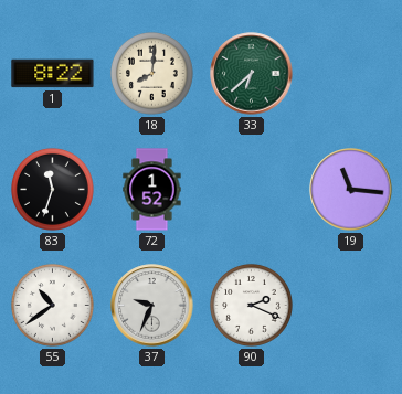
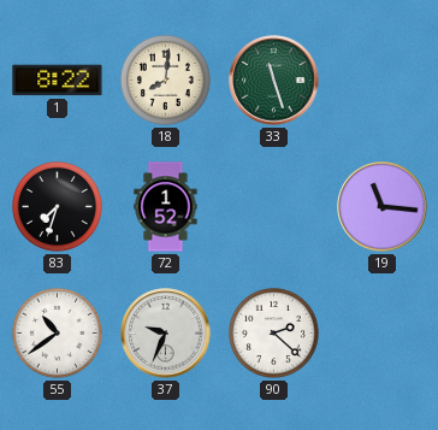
33: 6:38 -> 11:27
83: 11:33 -> 7:33
90: 2:19 -> 2:22
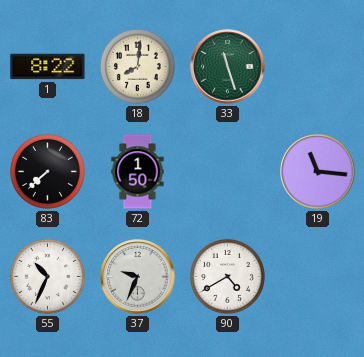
83: 7:33 -> 7:38
72: 1:52 -> 1:50
55: 10:39 -> 10:34
90: 2:22 -> 4:40
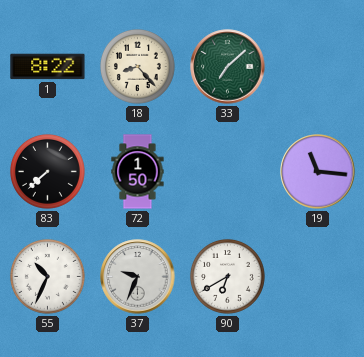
18: 8:01 -> 8:23
33: 11:27 -> 7:08
90: 4:40 -> 6:40
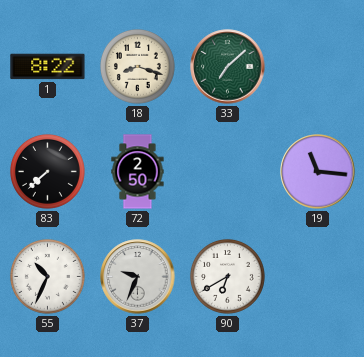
18: 8:23 -> 8:18
72: 1:50 -> 2:50
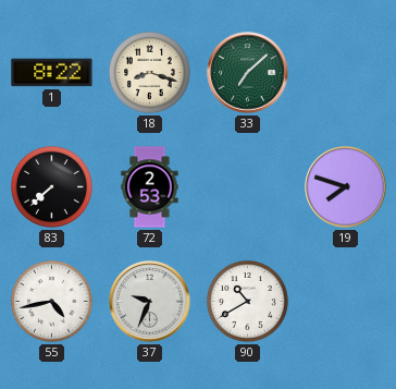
72: 2:50 -> 2:53
19: 11:16 -> 7:48
55: 10:34 -> 4:43
90: 6:40 -> 10:40
